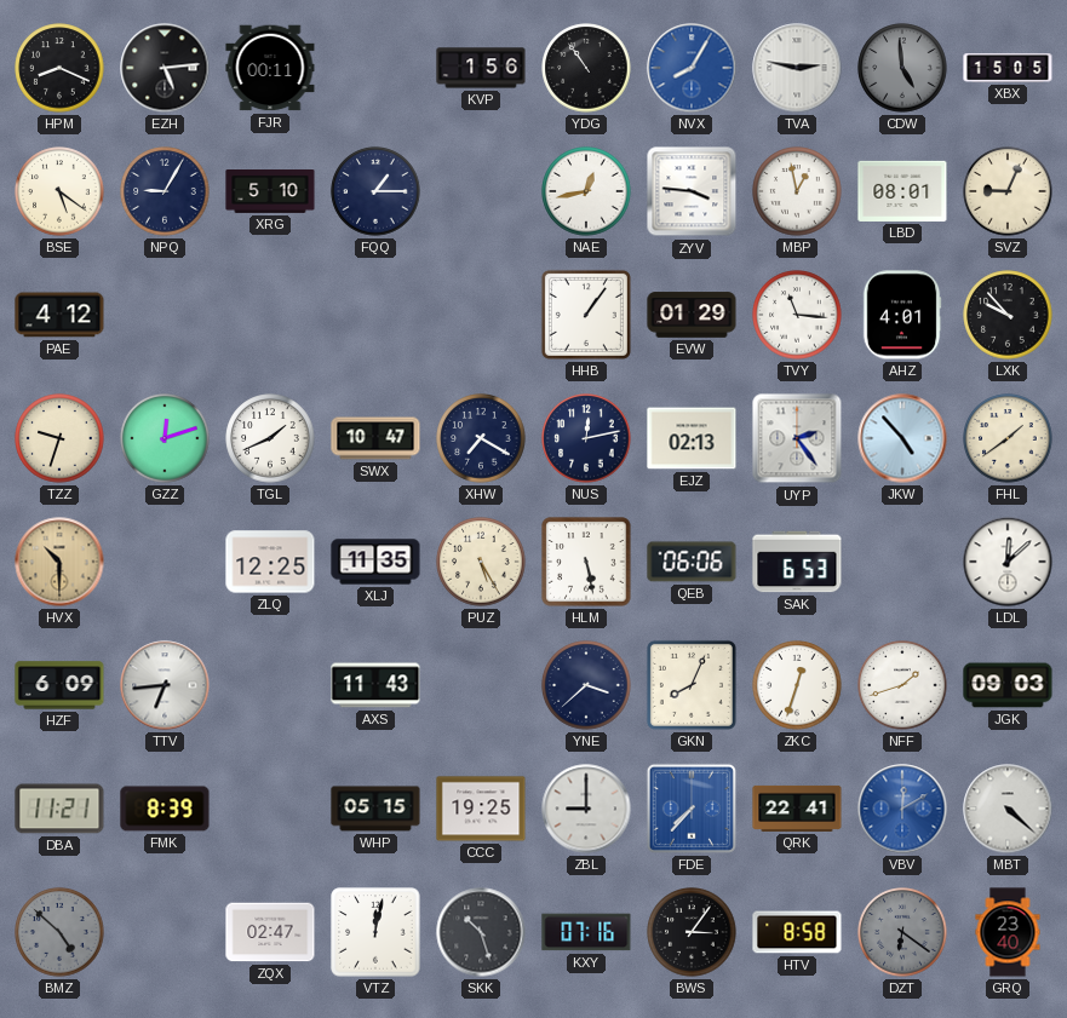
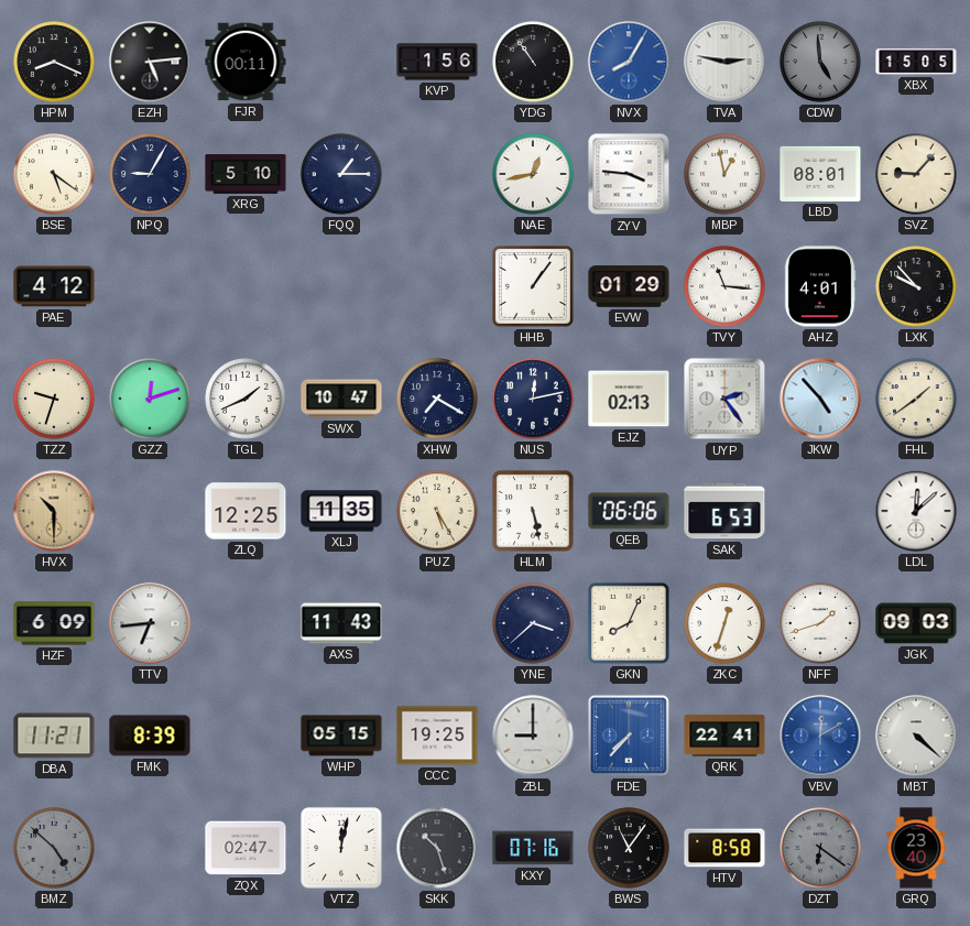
SVZ: 9:04 -> 9:07
BWS: 3:06 -> 11:06
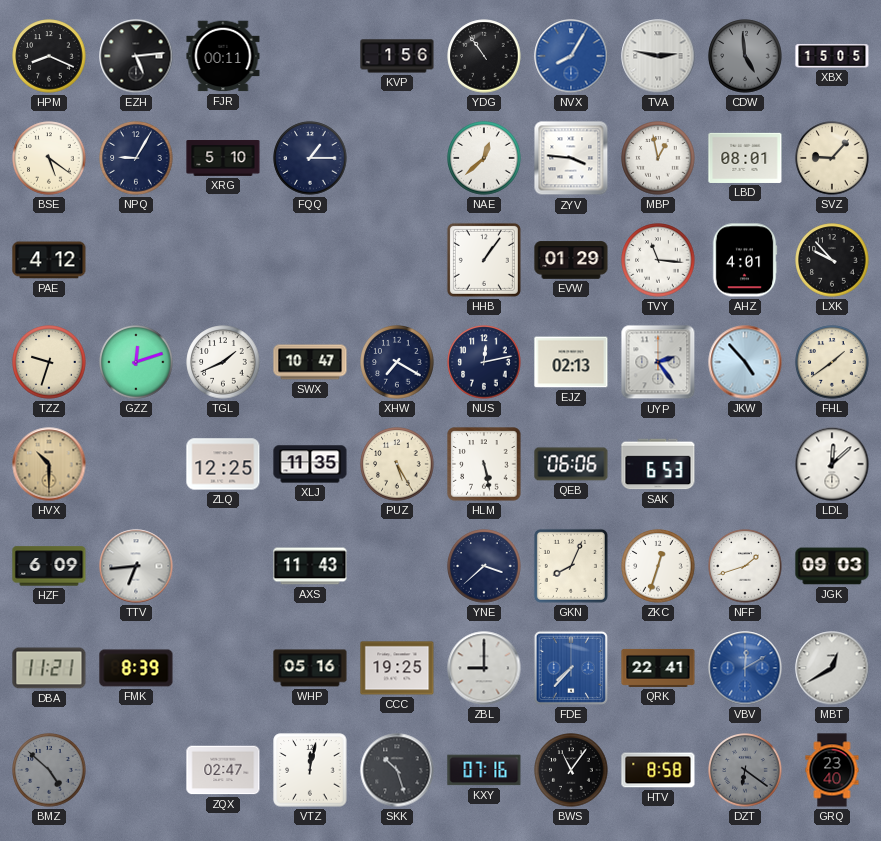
NAE: 12:43 -> 12:38
WHP: 05:15 -> 05:16
MBT: 4:22 -> 12:40
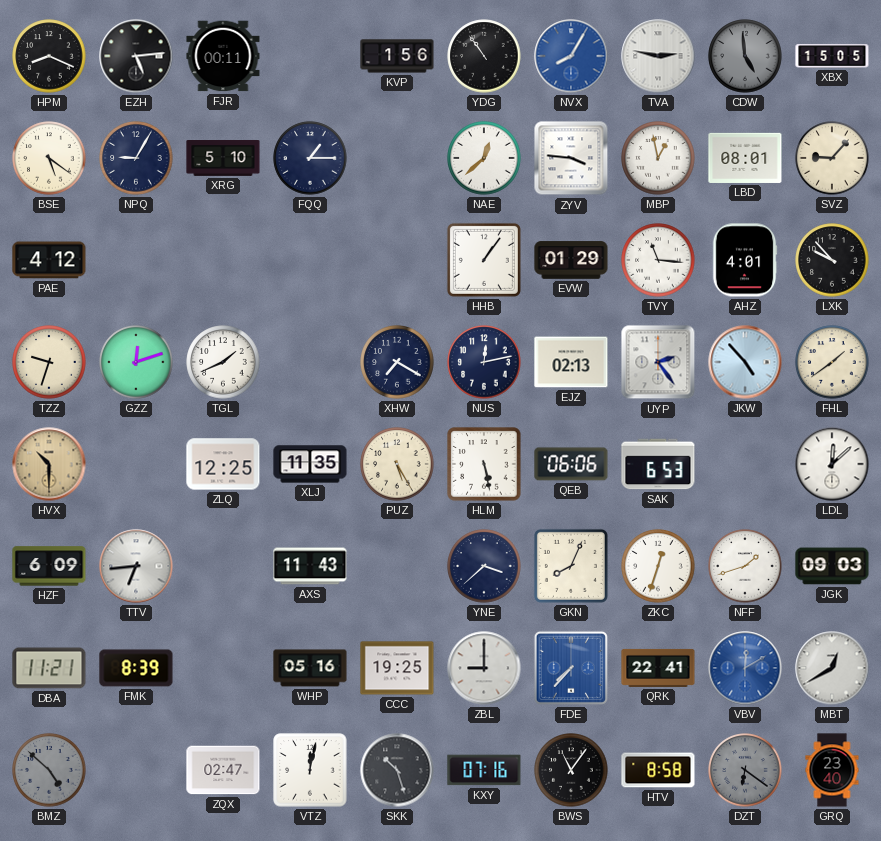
SWX: 10:47 -> none
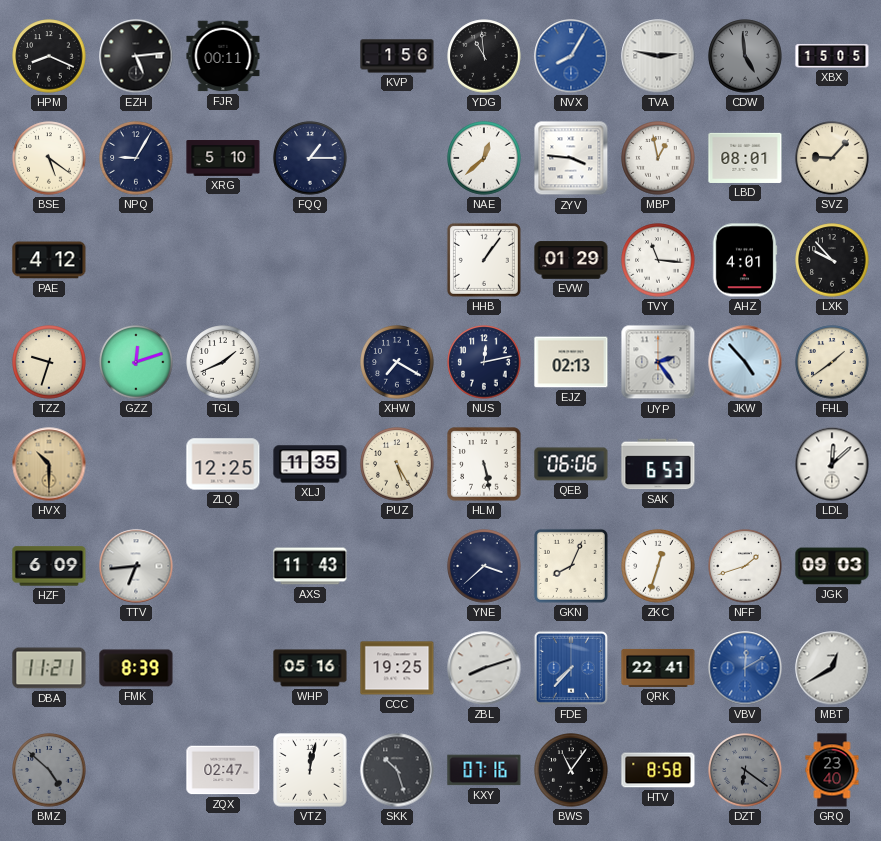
YDG: 10:54 -> 10:59
ZBL: 9:00 -> 8:12
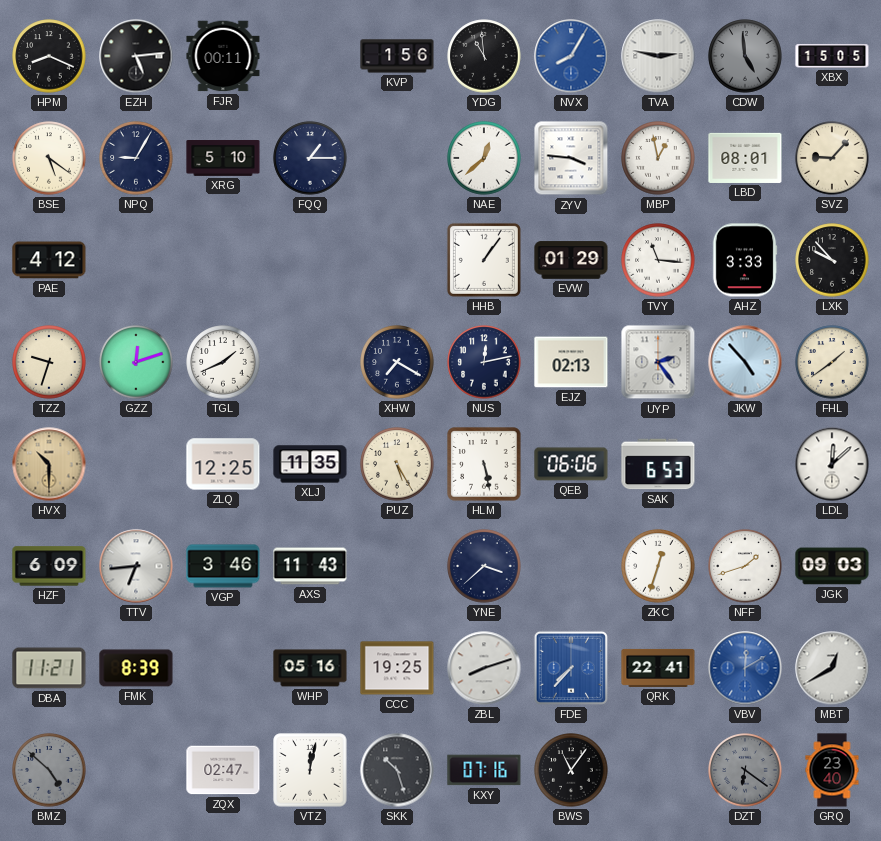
AHZ: 4:01 -> 3:33
VGP: none -> 3:46
GKN: 8:04 -> none
HTV: 8:58 -> none
